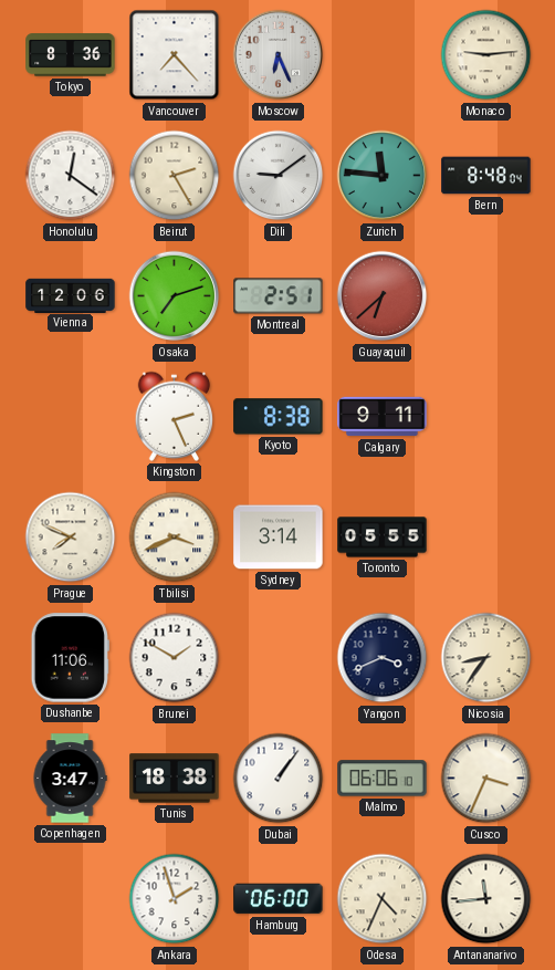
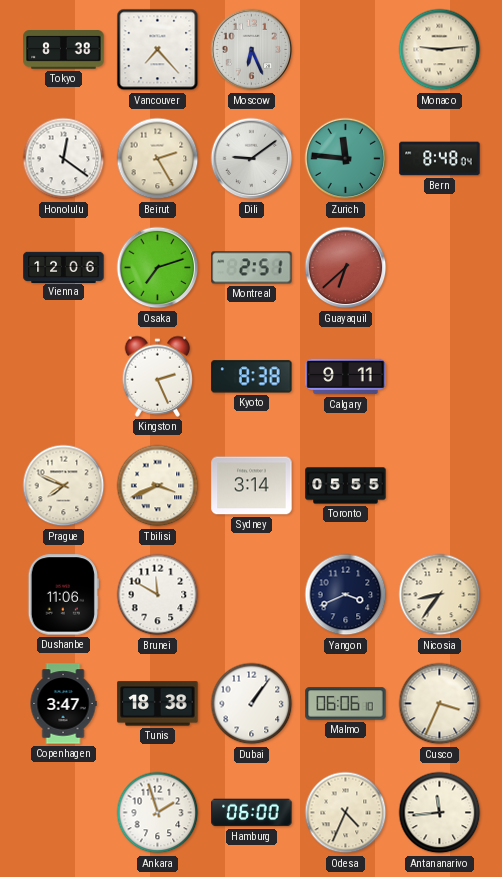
Tokyo: 8:36 -> 8:38
Brunei: 1:50 -> 11:50
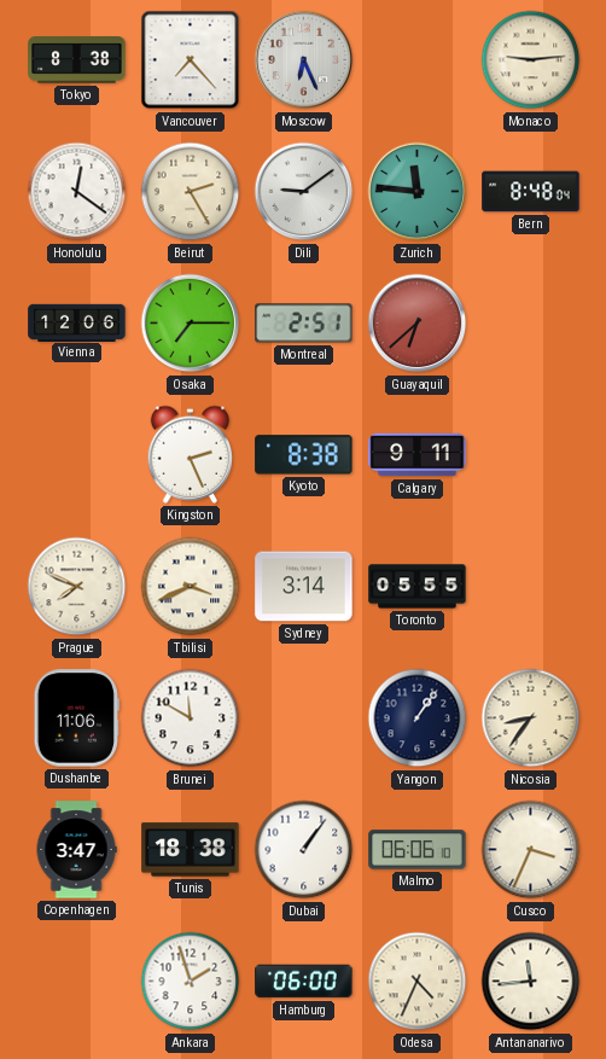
Osaka: 7:12 -> 7:15
Yangon: 3:41 -> 1:06
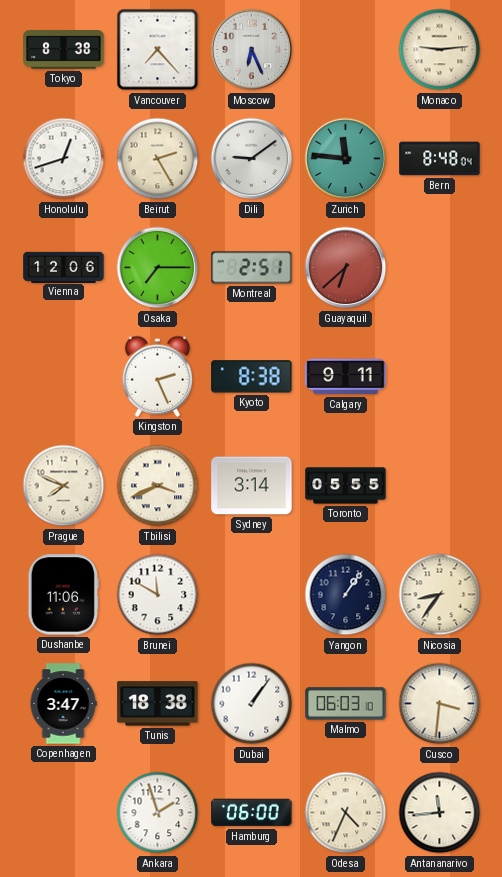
Honolulu: 12:21 -> 12:42
Malmo: 06:06 -> 06:03
Cusco: 3:34 -> 3:31
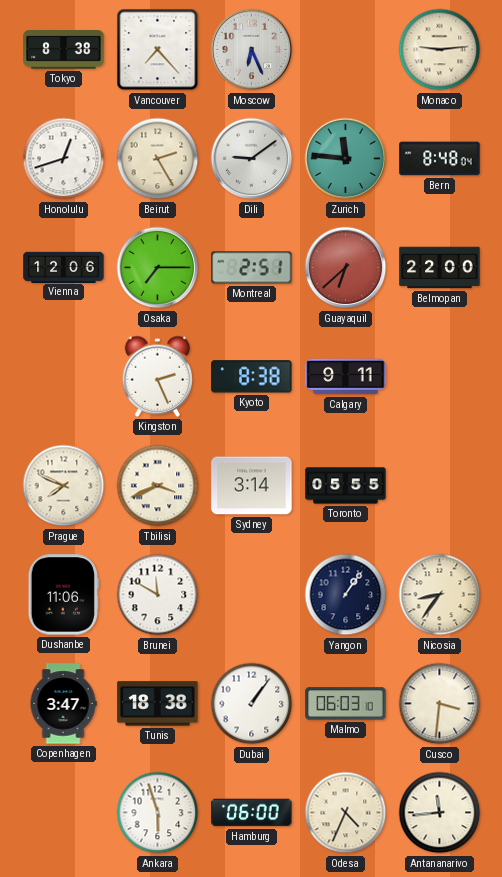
Belmopan: none -> 22:00
Ankara: 1:57 -> 5:57
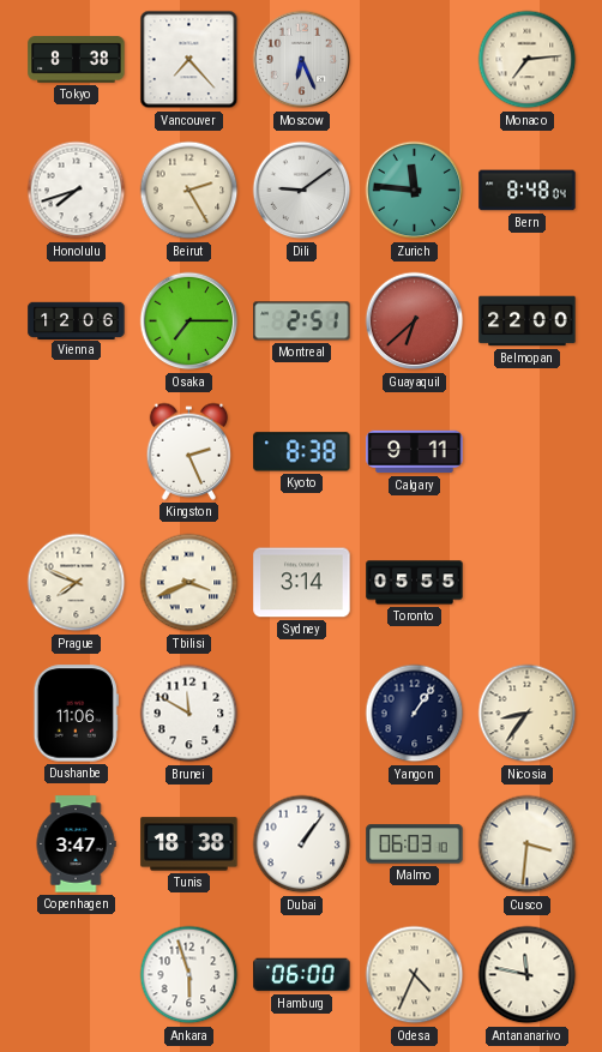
Monaco: 9:14 -> 7:14
Honolulu: 12:42 -> 7:42
Antananarivo: 11:44 -> 11:47
